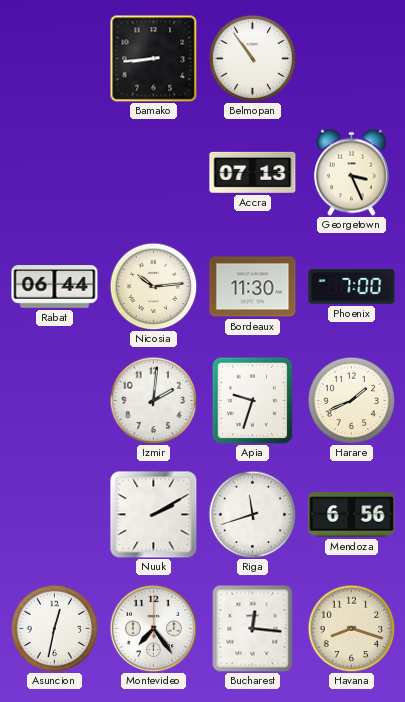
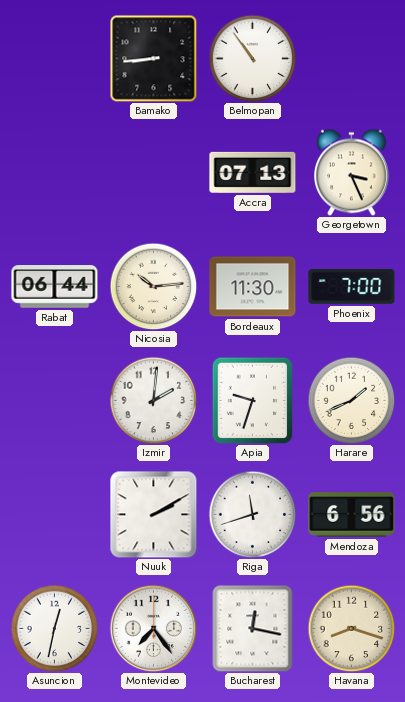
Bucharest: 12:16 -> 12:17
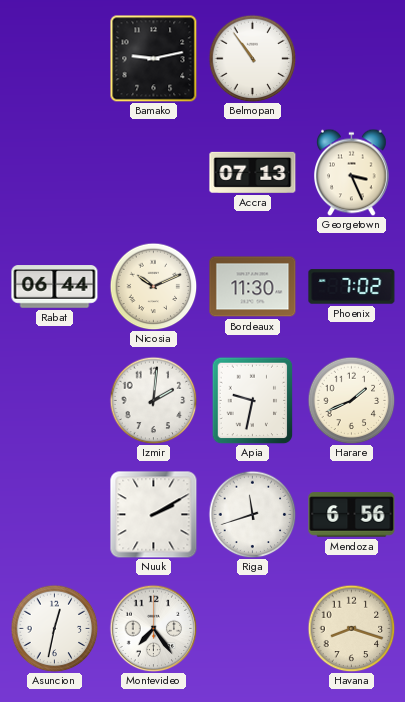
Bamako: 8:44 -> 9:13
Nicosia: 10:14 -> 10:11
Phoenix: 7:00 -> 7:02
Apia: 9:33 -> 9:32
Bucharest: 12:17 -> none
